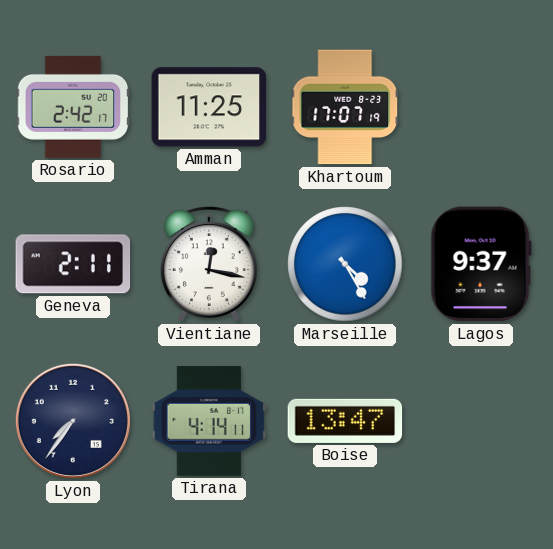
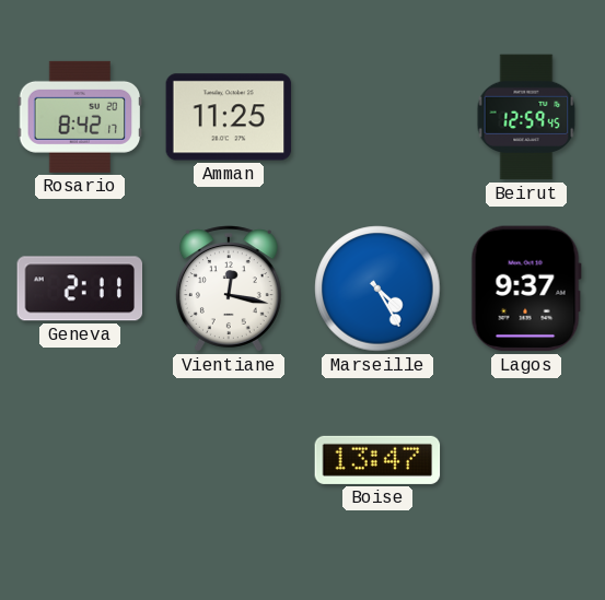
Rosario: 2:42 -> 8:42
Khartoum: 17:07 -> none
Beirut: none -> 12:59
Lyon: 7:36 -> none
Tirana: 4:14 -> none
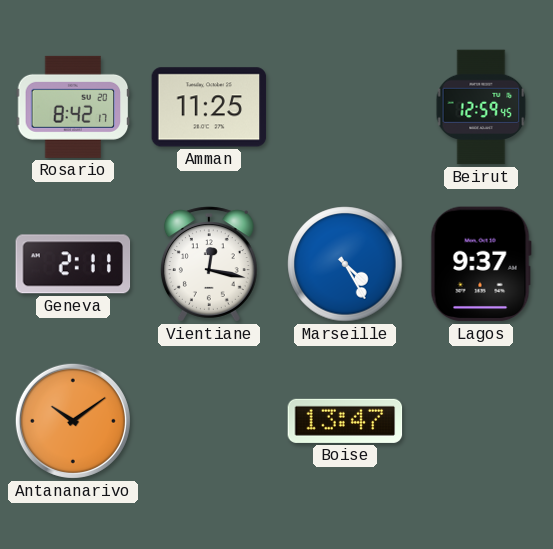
Antananarivo: none -> 10:09
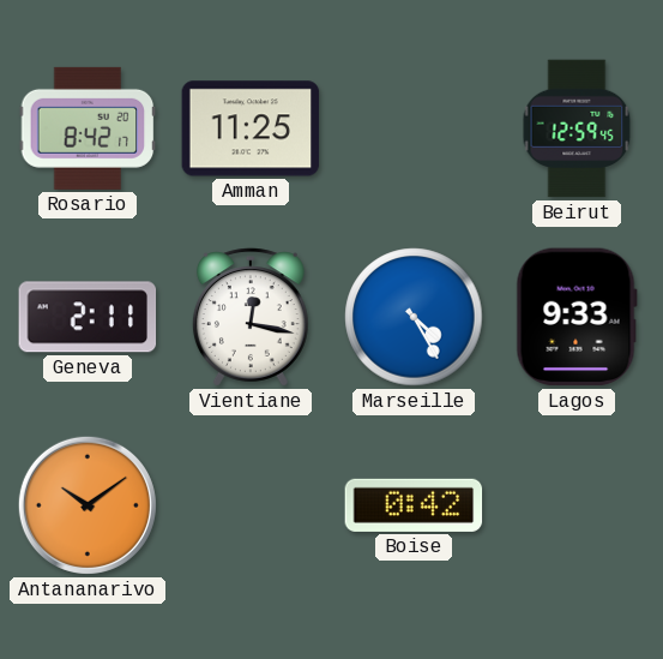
Lagos: 9:37 -> 9:33
Boise: 13:47 -> 0:42
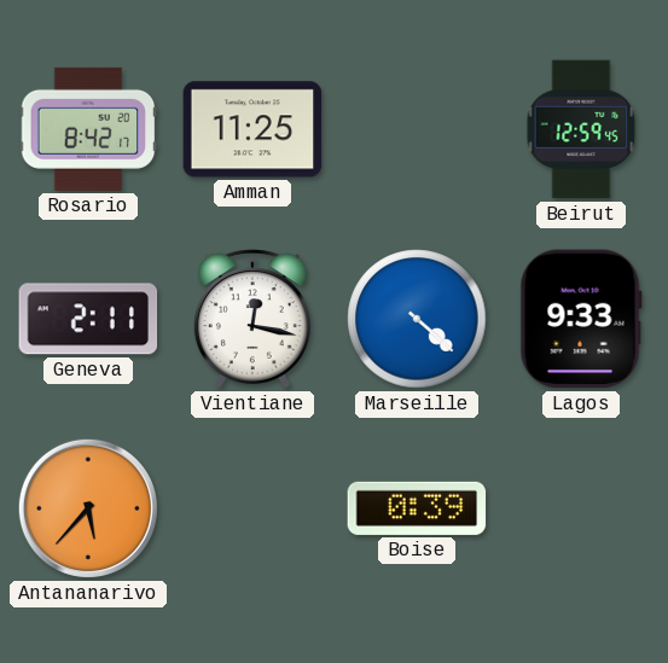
Marseille: 4:25 -> 4:22
Antananarivo: 10:09 -> 5:37
Boise: 0:42 -> 0:39
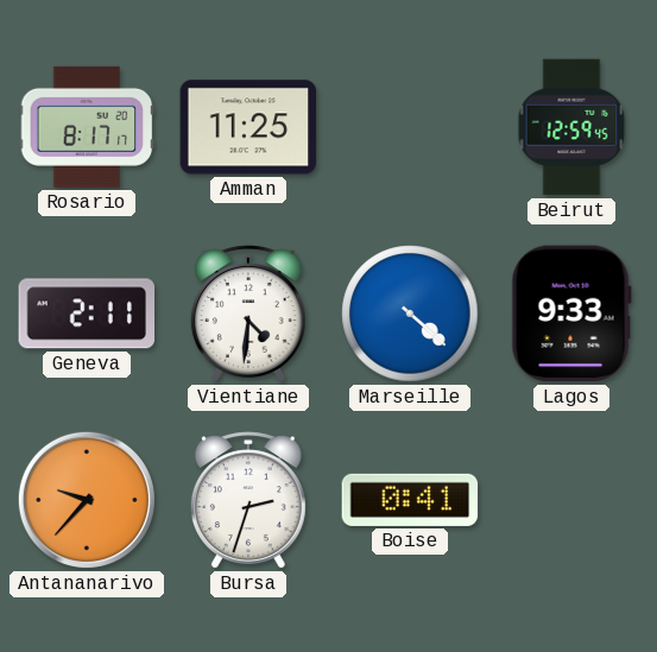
Rosario: 8:42 -> 8:17
Vientiane: 12:17 -> 4:31
Antananarivo: 5:37 -> 9:37
Bursa: none -> 2:33
Boise: 0:39 -> 0:41
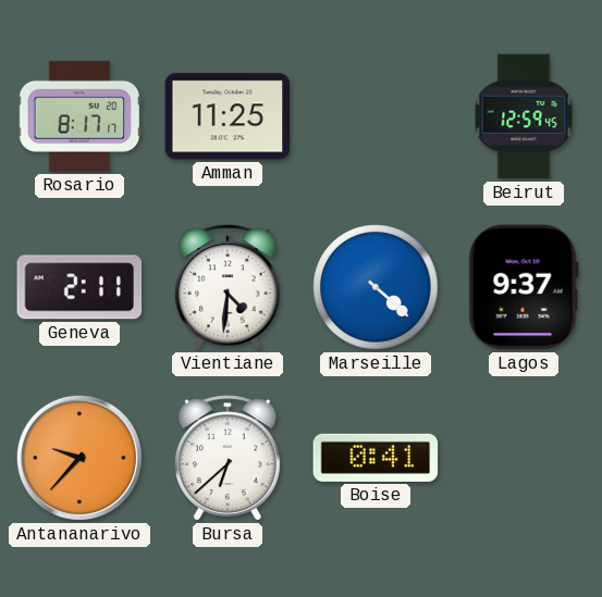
Lagos: 9:33 -> 9:37
Bursa: 2:33 -> 6:38
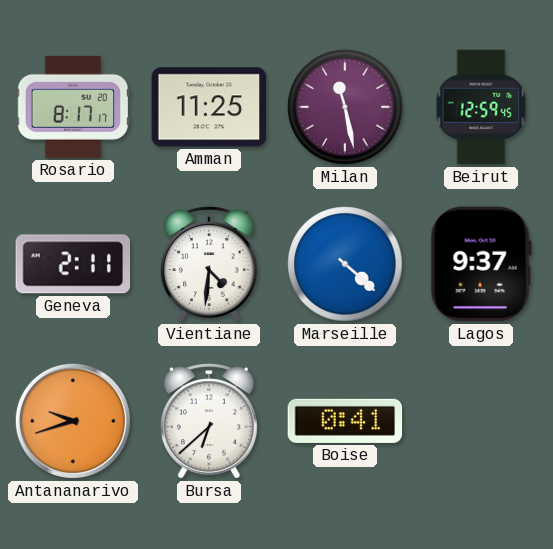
Milan: none -> 11:28
Antananarivo: 9:37 -> 9:42
